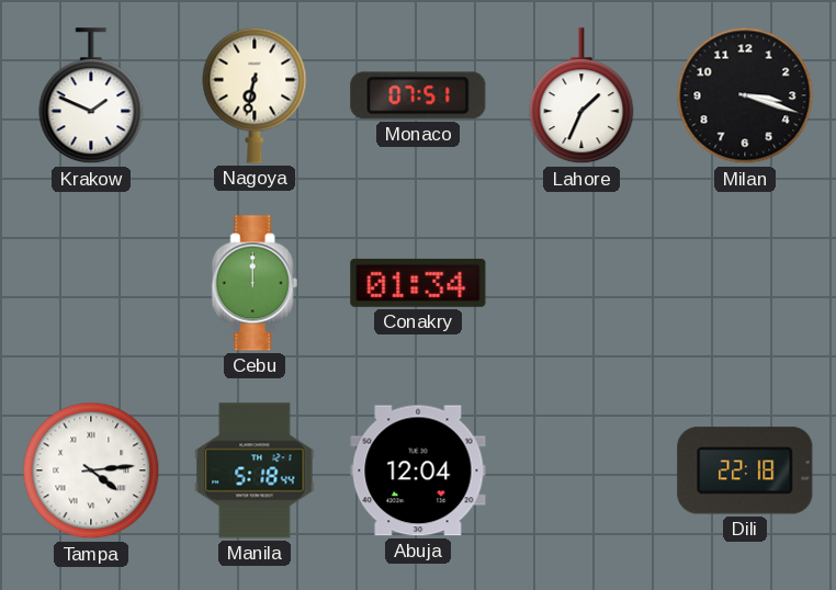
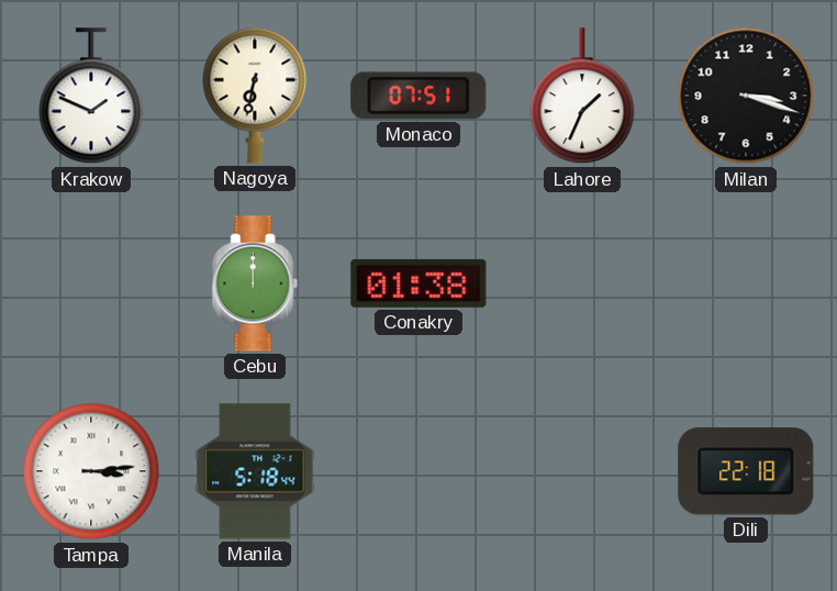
Conakry: 01:34 -> 01:38
Tampa: 4:14 -> 3:14
Abuja: 12:04 -> none
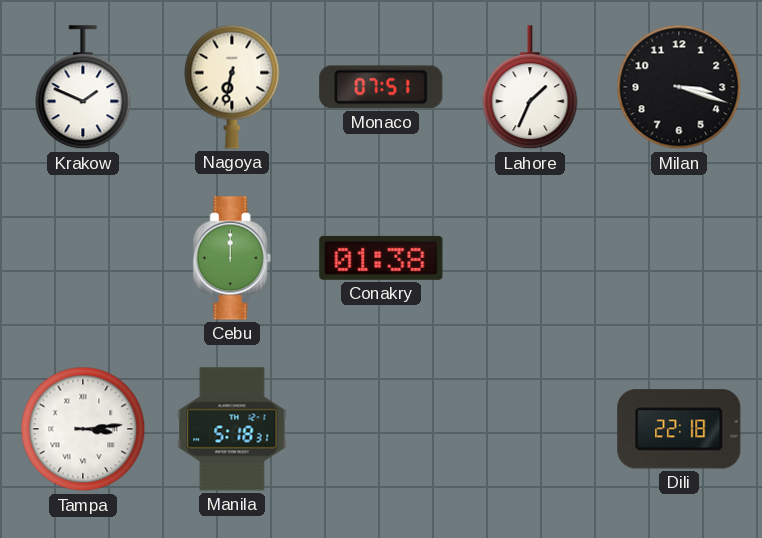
Manila: 5:18:44 -> 5:18:31
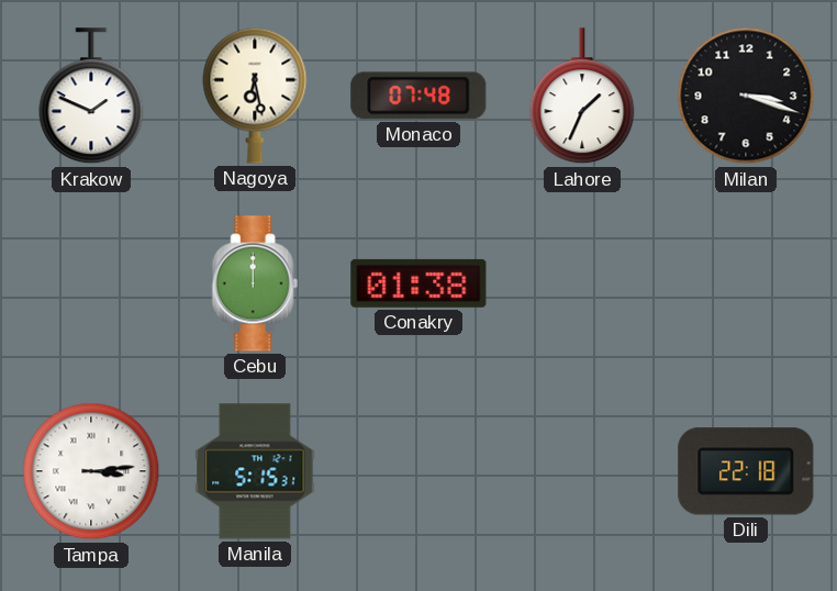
Nagoya: 6:32 -> 6:28
Monaco: 07:51 -> 07:48
Manila: 5:18 -> 5:15
